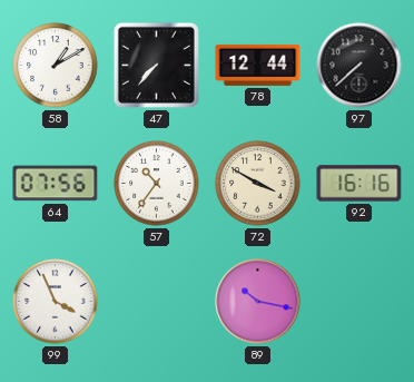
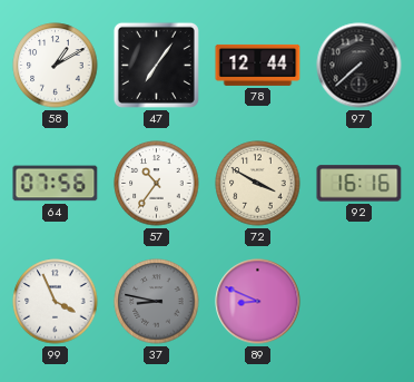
47: 7:37 -> 7:06
37: none -> 8:47
89: 10:17 -> 8:49
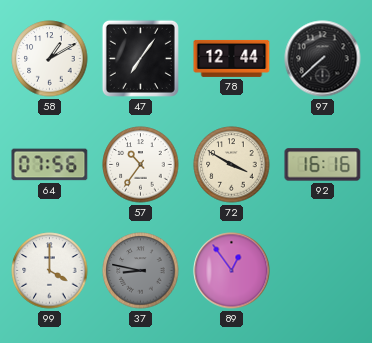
99: 3:56 -> 4:00
89: 8:49 -> 12:54
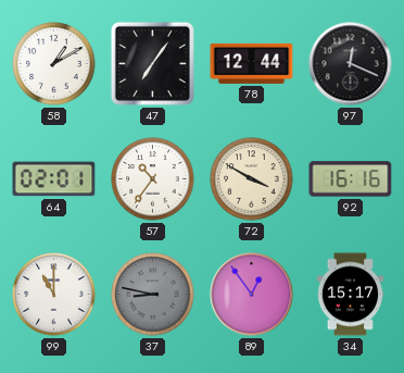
97: 7:38 -> 12:19
64: 07:56 -> 02:01
99: 4:00 -> 11:00
34: none -> 15:17
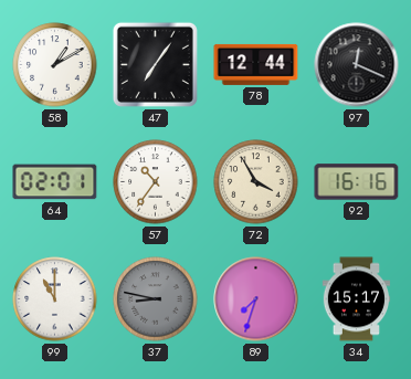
72: 3:50 -> 3:55
89: 12:54 -> 7:33
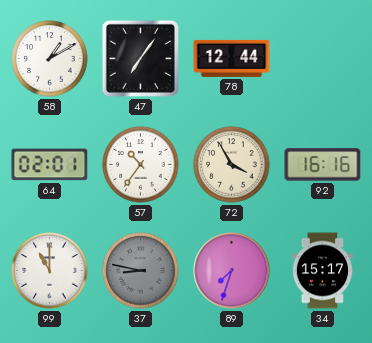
97: 12:19 -> none
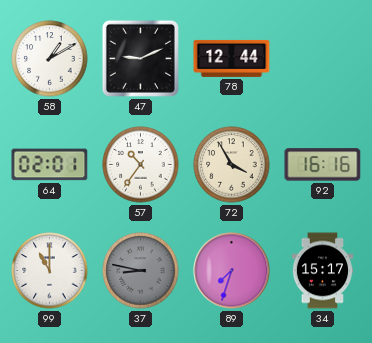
47: 7:06 -> 9:11
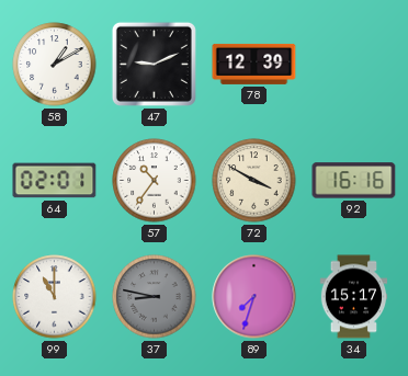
78: 12:44 -> 12:39
72: 3:55 -> 3:50
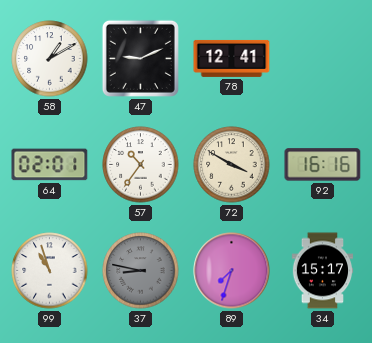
78: 12:39 -> 12:41
99: 11:00 -> 10:57
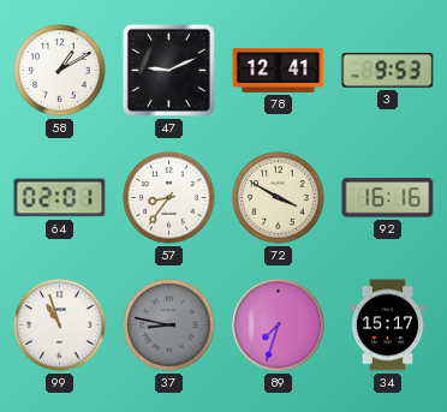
3: none -> 9:53
57: 10:36 -> 8:36
